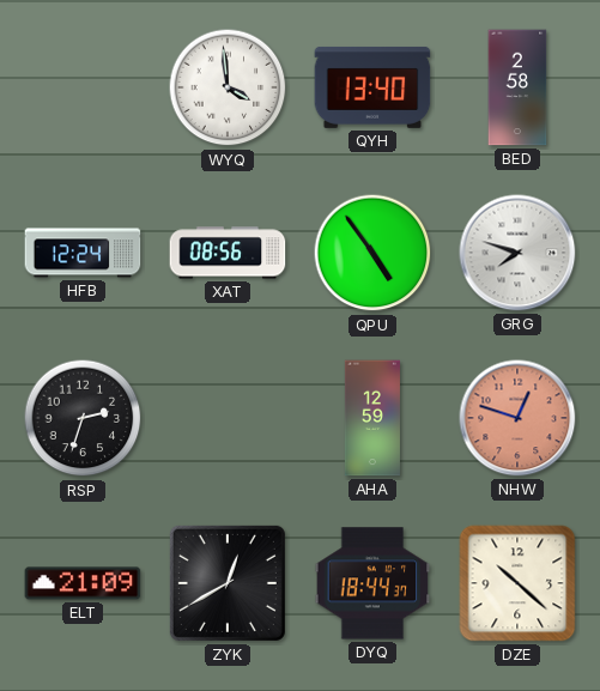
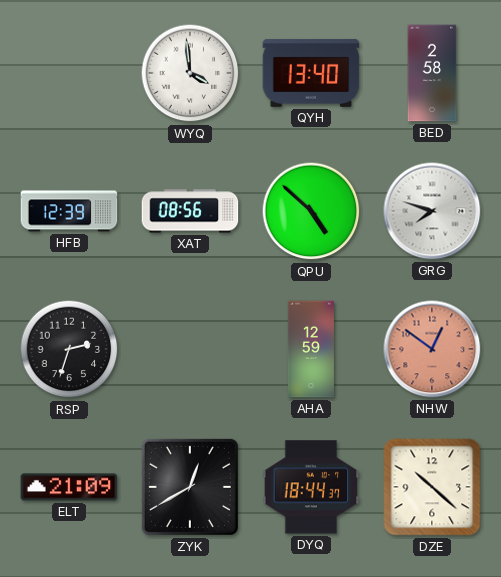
HFB: 12:24 -> 12:39
QPU: 4:54 -> 4:52
NHW: 12:48 -> 12:51
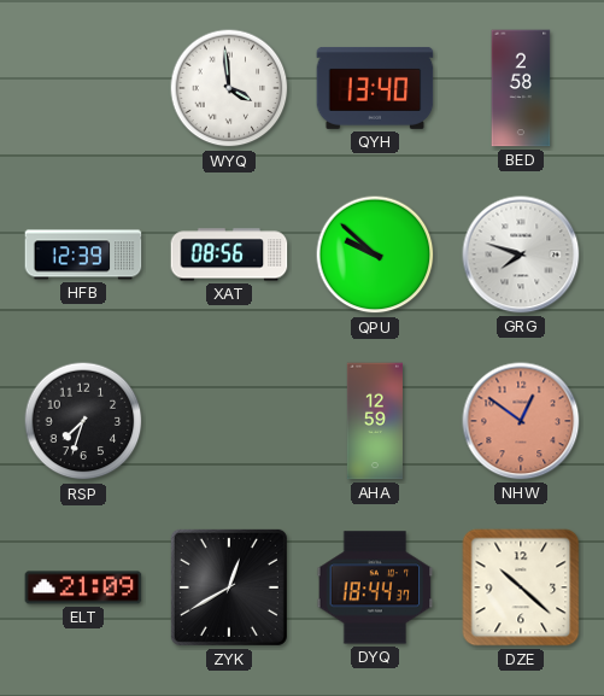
QPU: 4:52 -> 9:52
RSP: 2:33 -> 7:33
